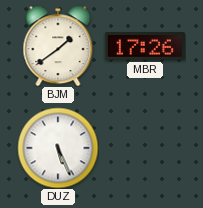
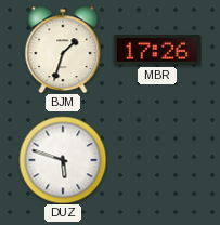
BJM: 1:39 -> 1:33
DUZ: 5:26 -> 5:48
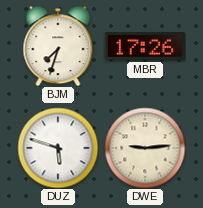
BJM: 1:33 -> 7:33
DWE: none -> 9:14
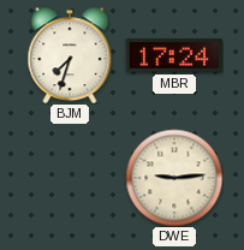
MBR: 17:26 -> 17:24
DUZ: 5:48 -> none
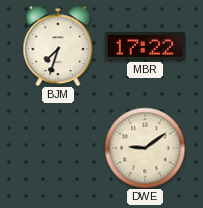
MBR: 17:24 -> 17:22
DWE: 9:14 -> 9:09
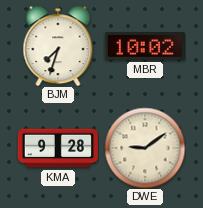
MBR: 17:22 -> 10:02
KMA: none -> 9:28
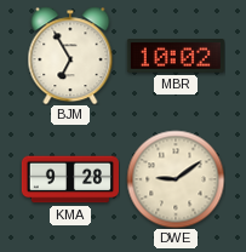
BJM: 7:33 -> 6:55
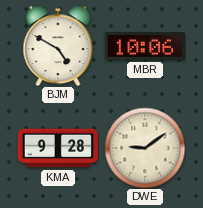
BJM: 6:55 -> 4:50
MBR: 10:02 -> 10:06
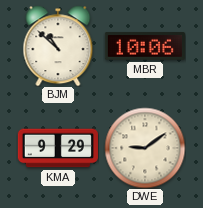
BJM: 4:50 -> 10:52
KMA: 9:28 -> 9:29
